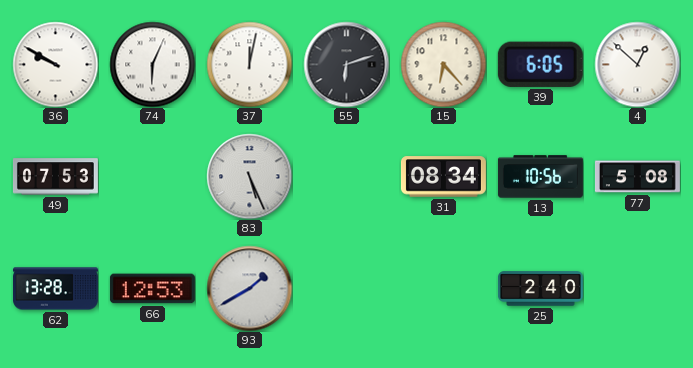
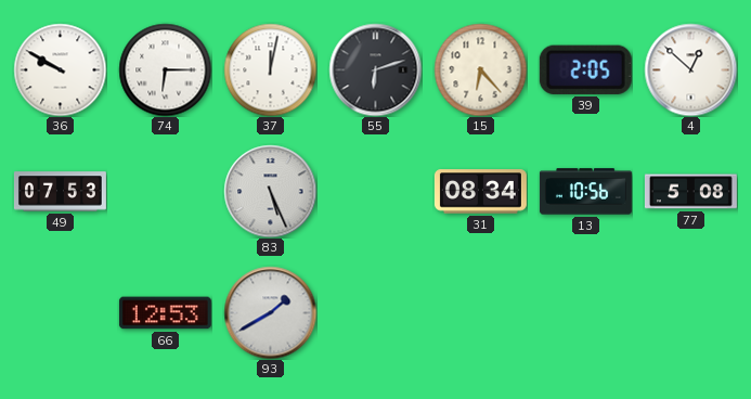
74: 6:04 -> 6:15
39: 6:05 -> 2:05
62: 13:28 -> none
25: 2:40 -> none
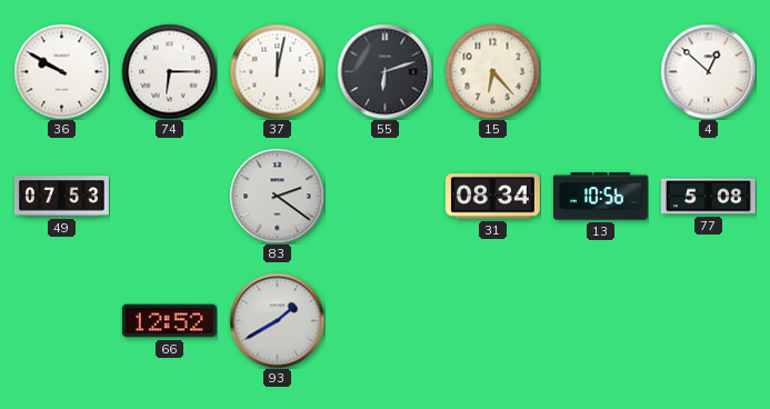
39: 2:05 -> none
83: 5:26 -> 2:21
66: 12:53 -> 12:52
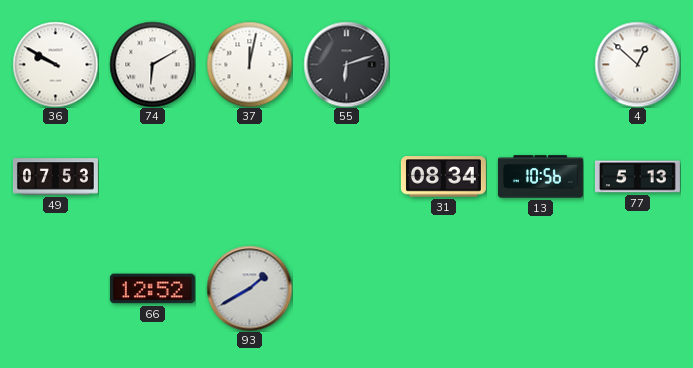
74: 6:15 -> 6:10
15: 6:23 -> none
83: 2:21 -> none
77: 5:08 -> 5:13
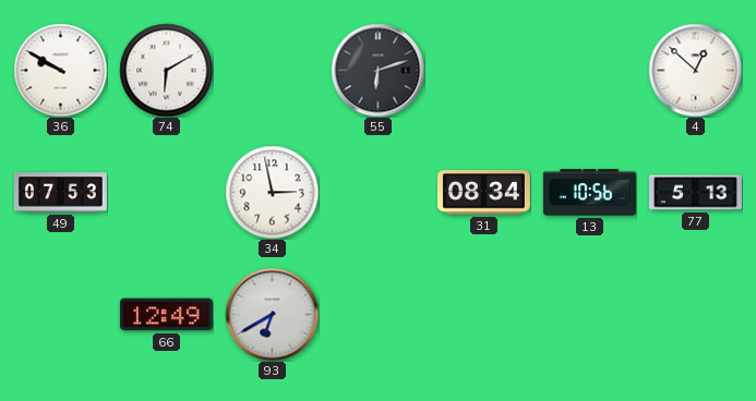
37: 12:02 -> none
34: none -> 2:58
66: 12:52 -> 12:49
93: 1:40 -> 6:40
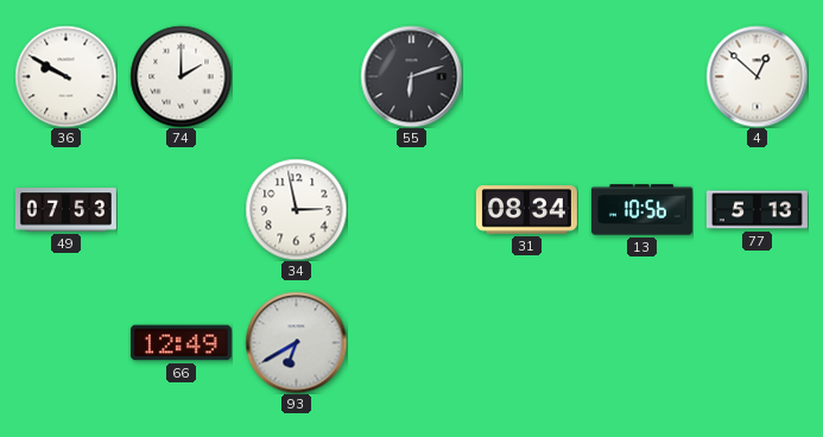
74: 6:10 -> 2:00
